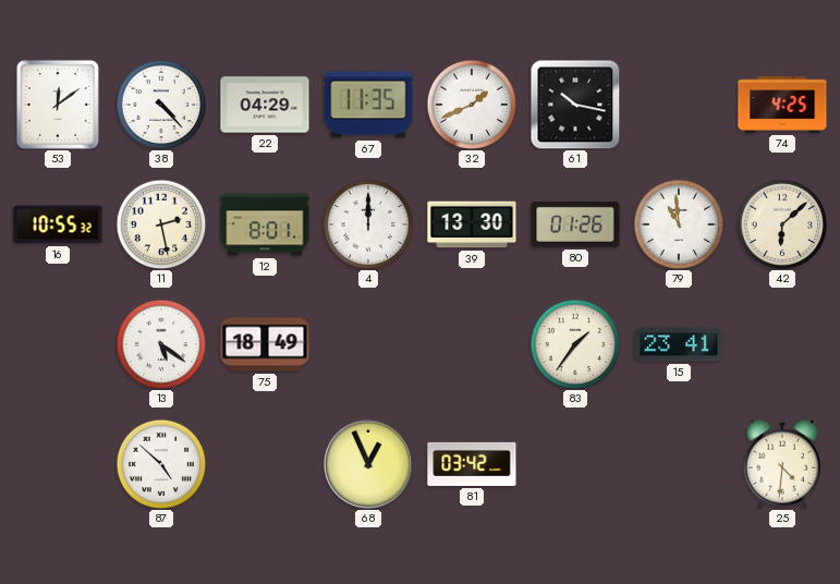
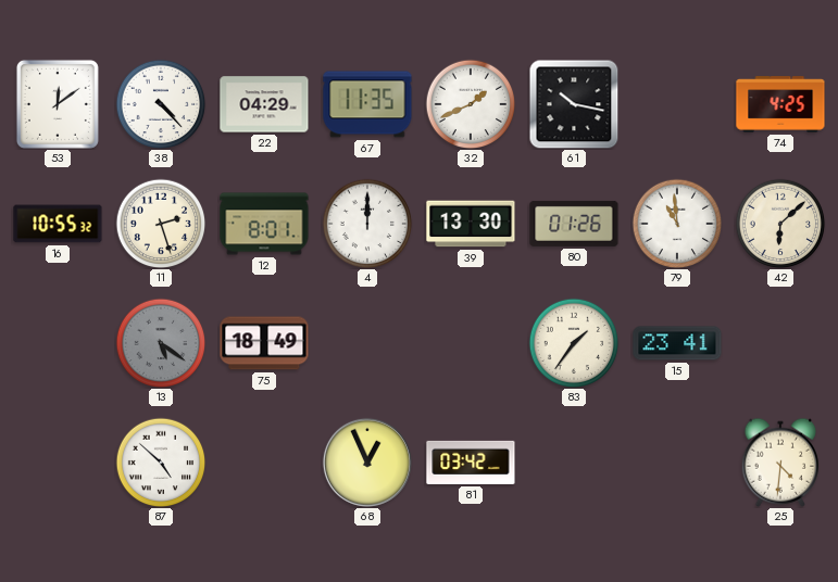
11: 2:28 -> 2:27
13 dial: white -> grey
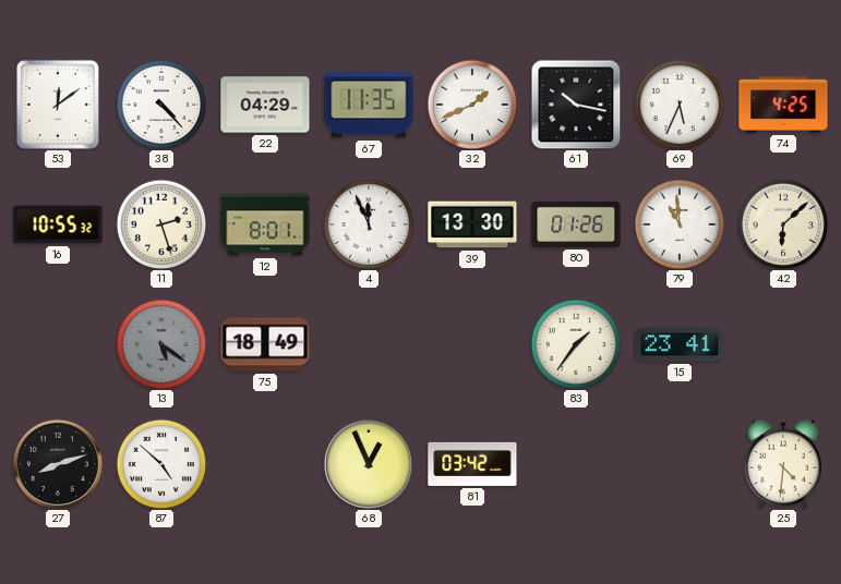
69: none -> 5:34
4: 12:00 -> 11:56
27: none -> 8:12
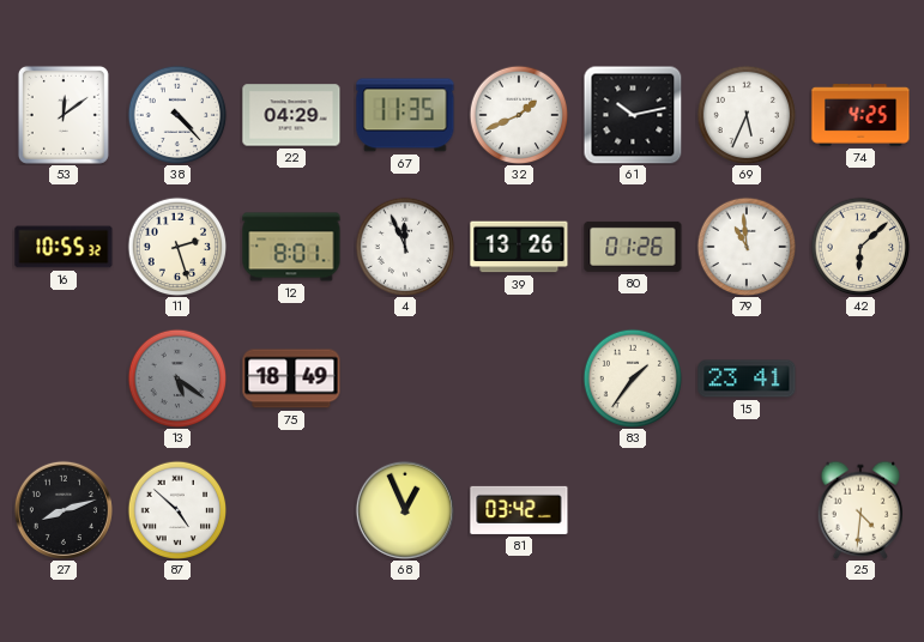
61: 10:17 -> 10:13
39: 13:30 -> 13:26
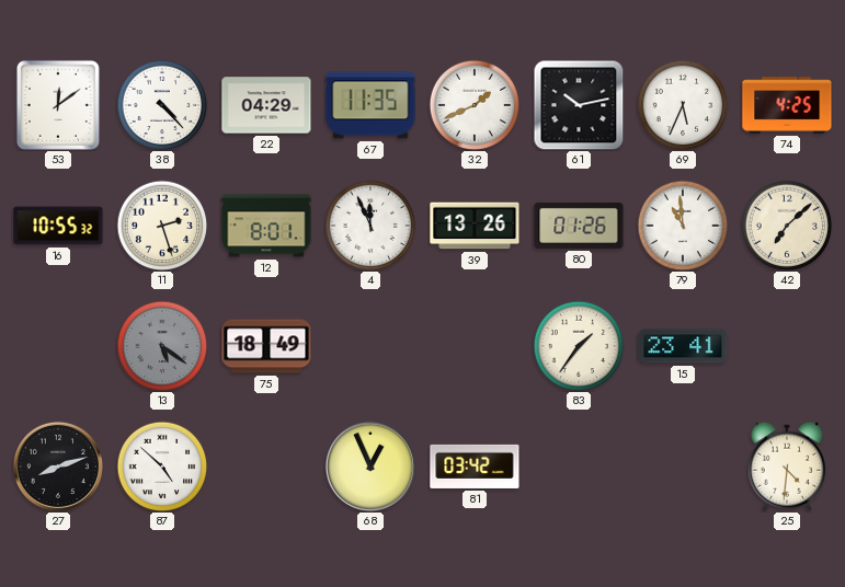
42: 6:08 -> 7:08
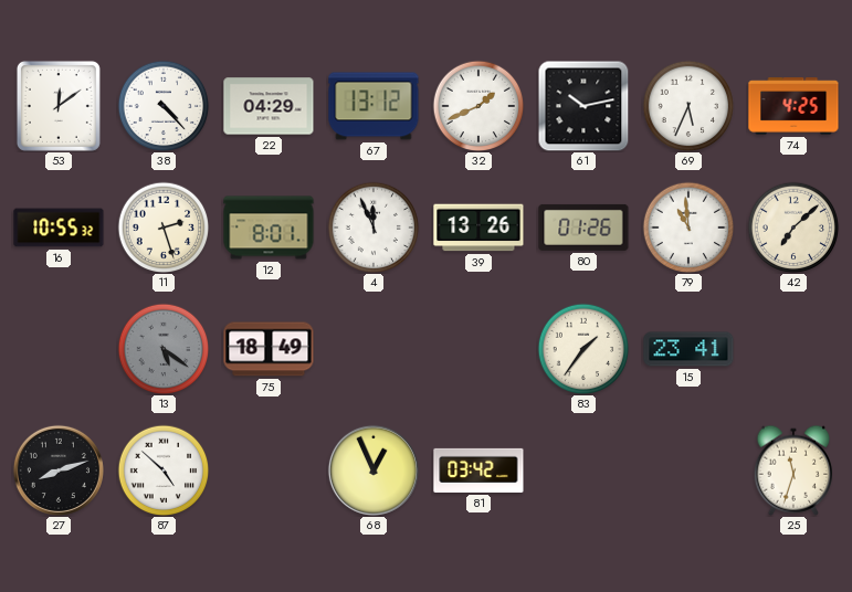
67: 11:35 -> 13:12
25: 4:31 -> 11:33
